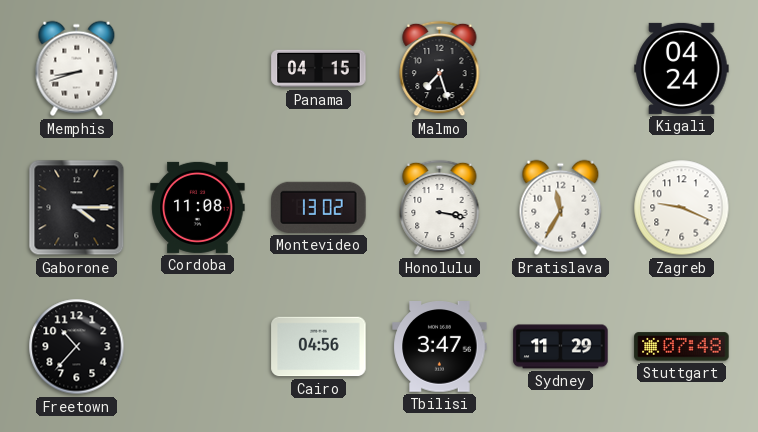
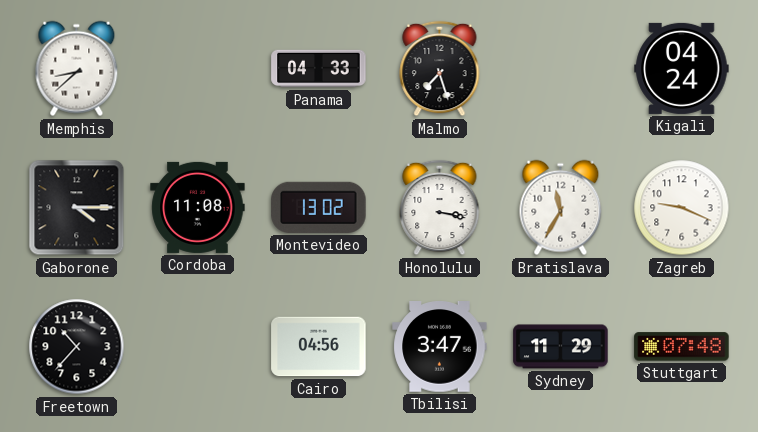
Memphis: 8:42 -> 8:38
Panama: 04:15 -> 04:33
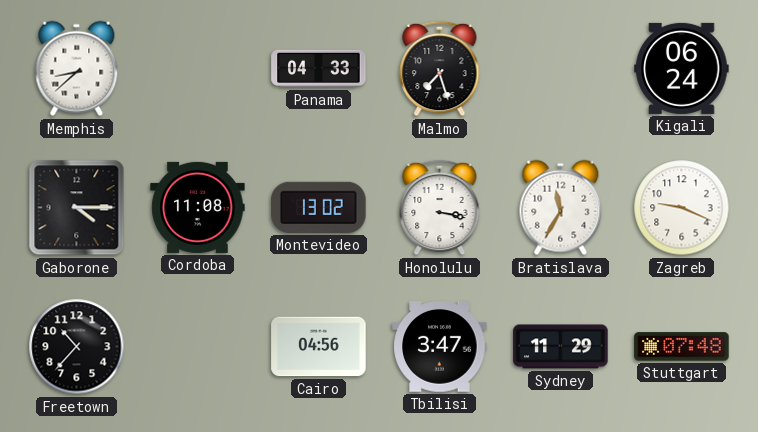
Kigali: 04:24 -> 06:24
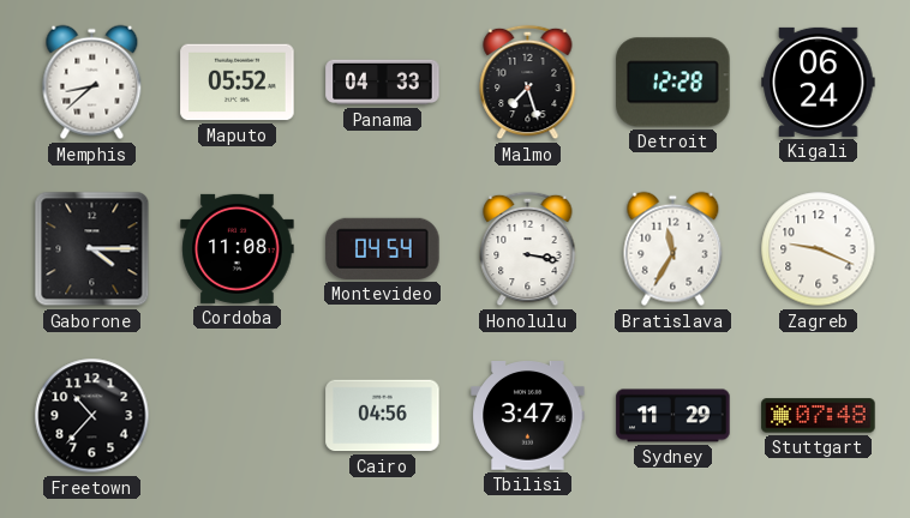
Maputo: none -> 05:52
Detroit: none -> 12:28
Montevideo: 13:02 -> 04:54
